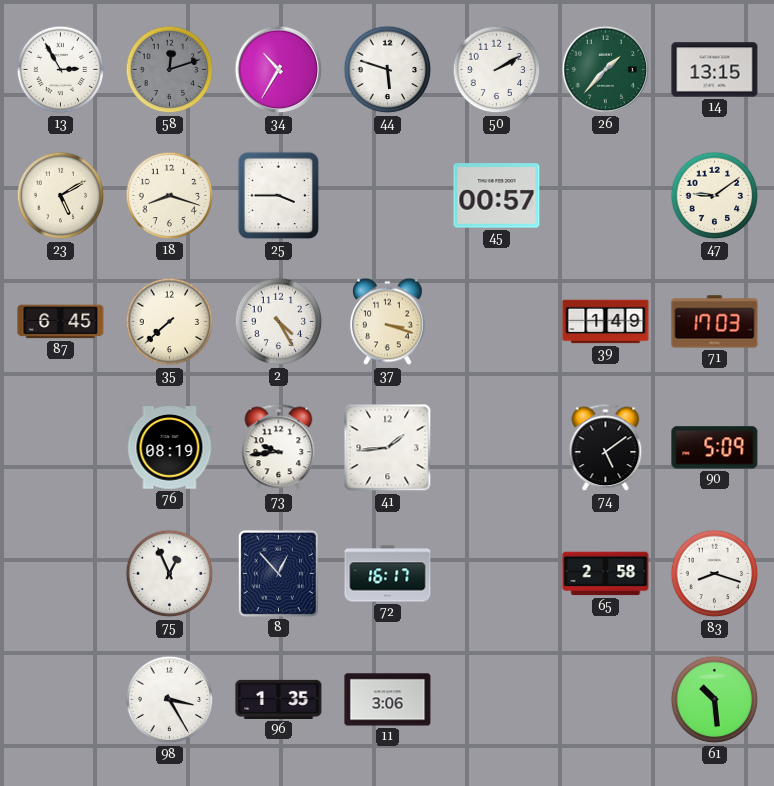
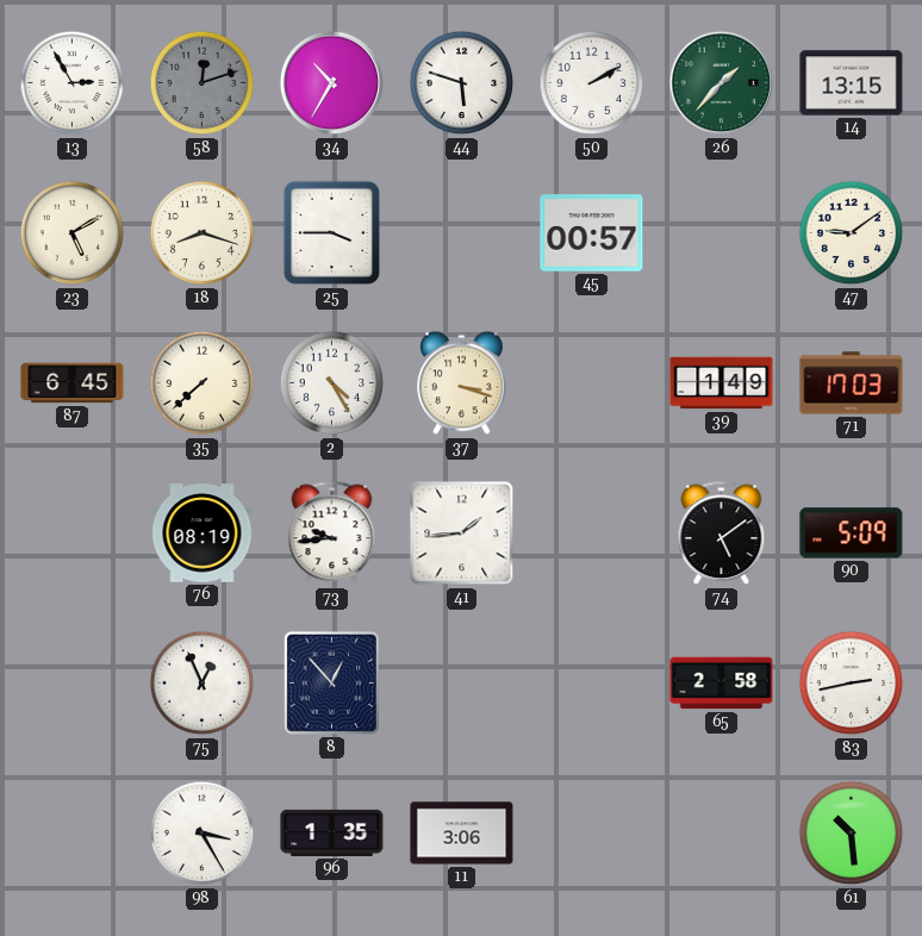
72: 16:17 -> none
83: 8:18 -> 2:43
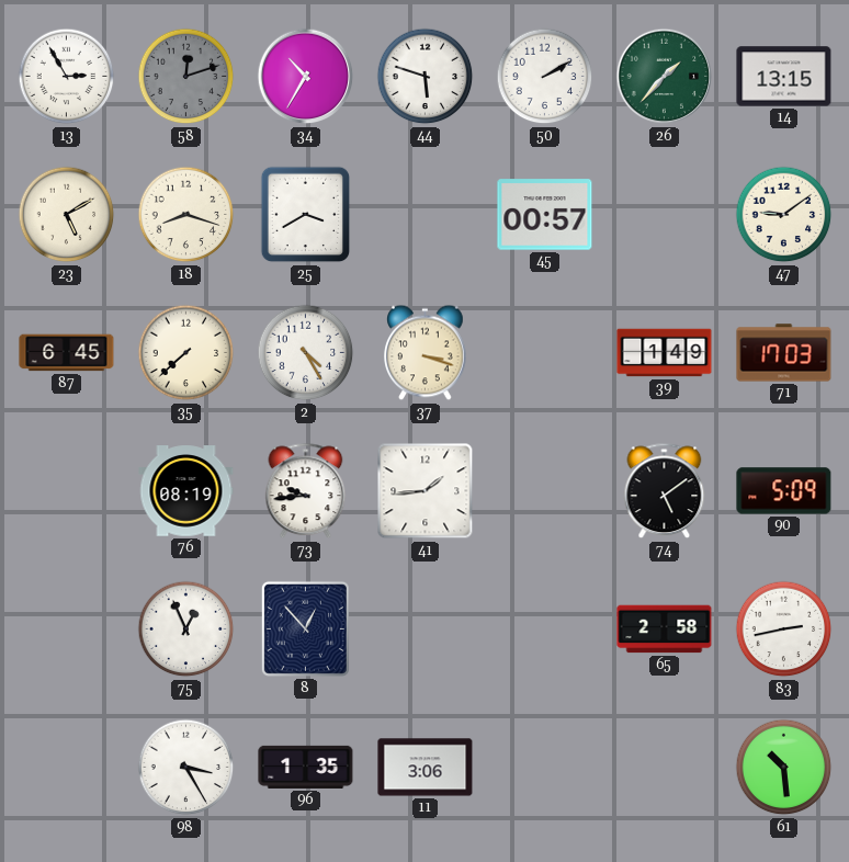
25: 3:45 -> 3:40
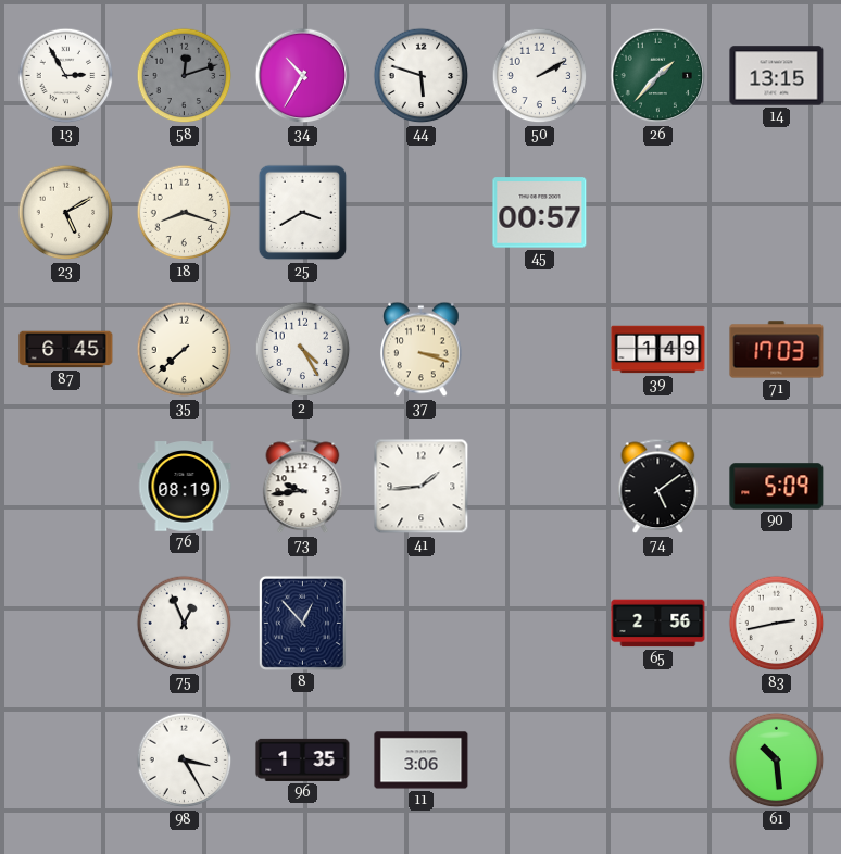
47: 9:09 -> none
65: 2:58 -> 2:56
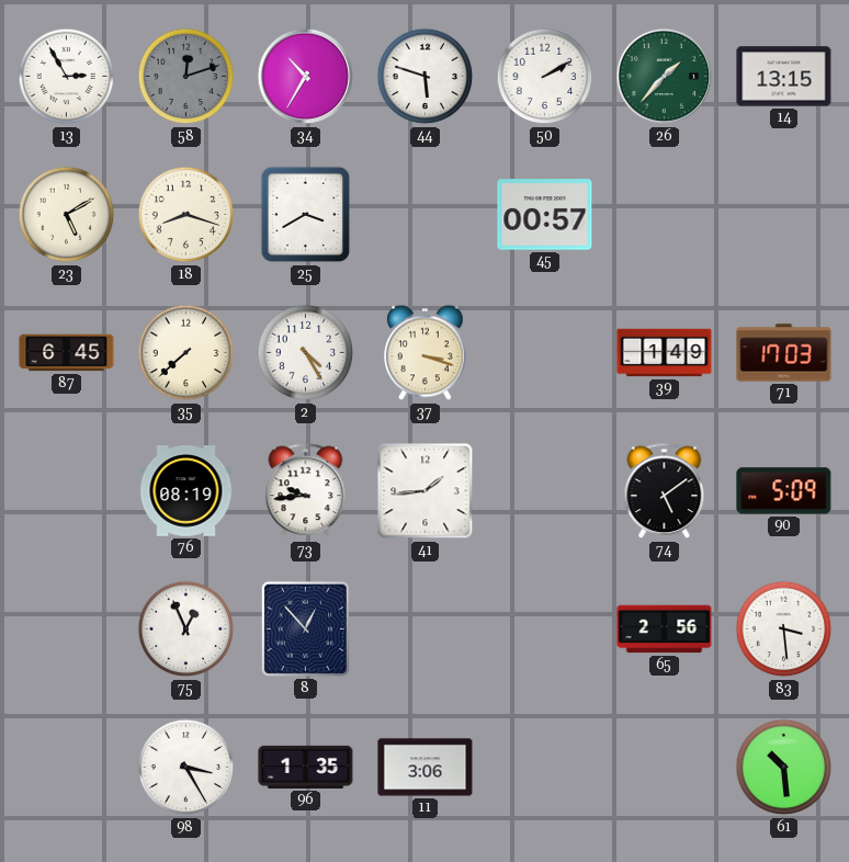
83: 2:43 -> 3:29
